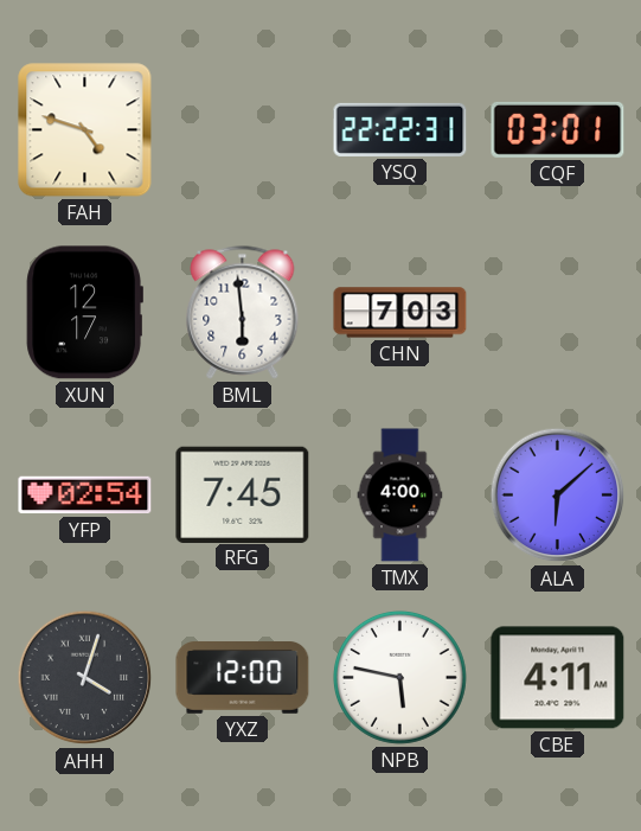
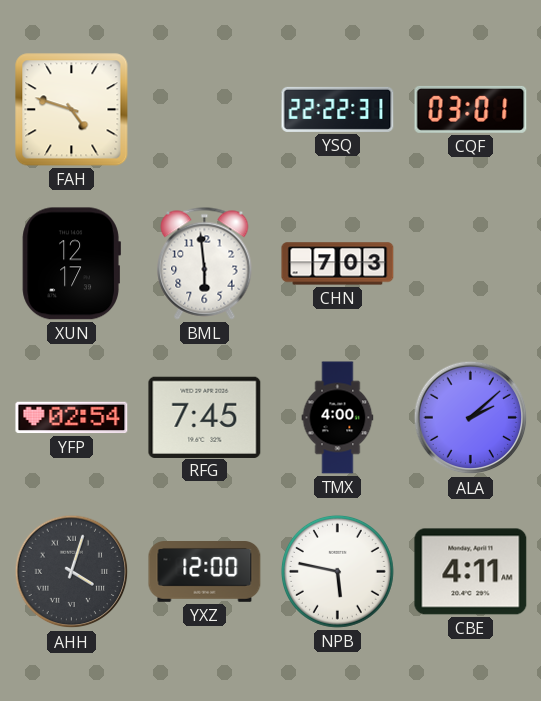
ALA: 6:08 -> 2:08
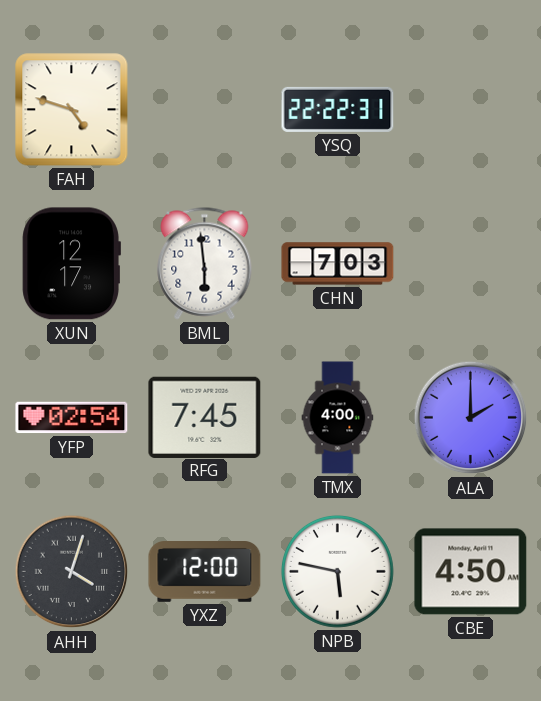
CQF: 03:01 -> none
ALA: 2:08 -> 2:00
CBE: 4:11 -> 4:50
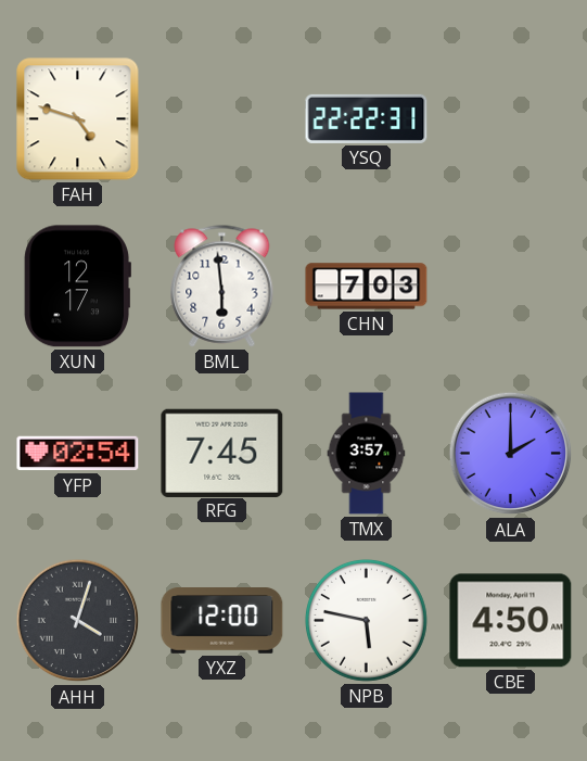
TMX: 4:00 -> 3:57
